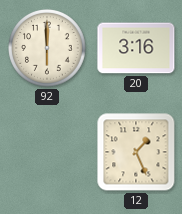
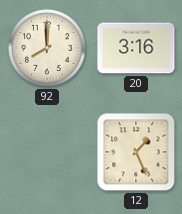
92: 6:00 -> 8:00
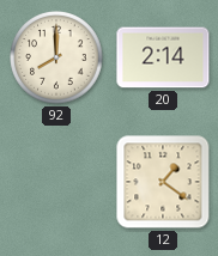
20: 3:16 -> 2:14
12: 1:26 -> 1:21
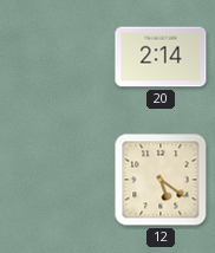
92: 8:00 -> none
12: 1:21 -> 5:21
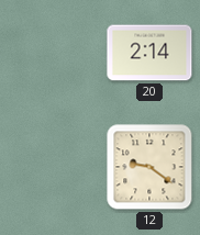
12: 5:21 -> 9:21
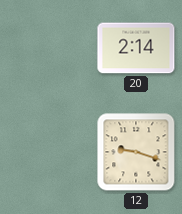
12: 9:21 -> 9:18
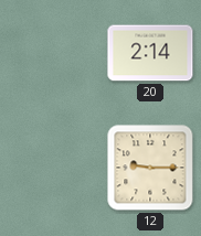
12: 9:18 -> 9:15
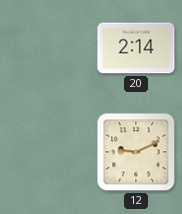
12: 9:15 -> 9:11
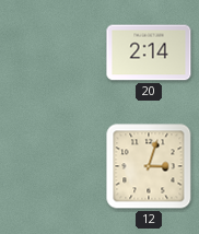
12: 9:11 -> 3:03
